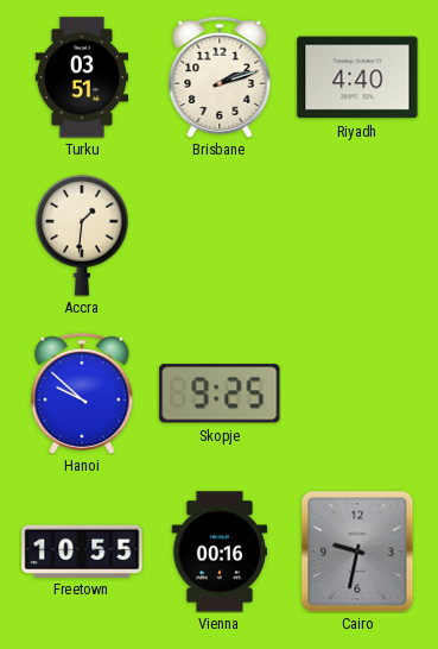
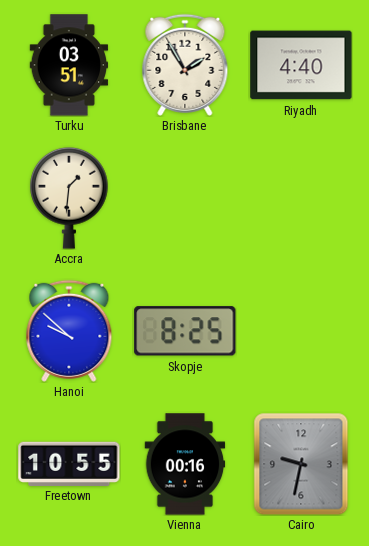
Brisbane: 2:12 -> 1:55
Skopje: 9:25 -> 8:25
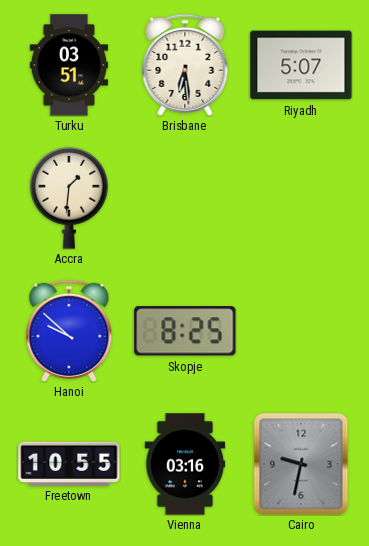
Brisbane: 1:55 -> 6:29
Riyadh: 4:40 -> 5:07
Vienna: 00:16 -> 03:16
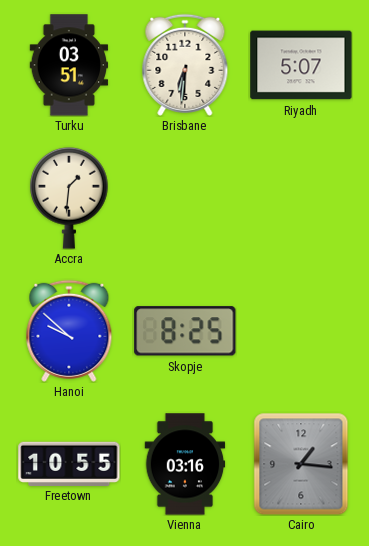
Brisbane: 6:29 -> 6:31
Cairo: 9:32 -> 1:16
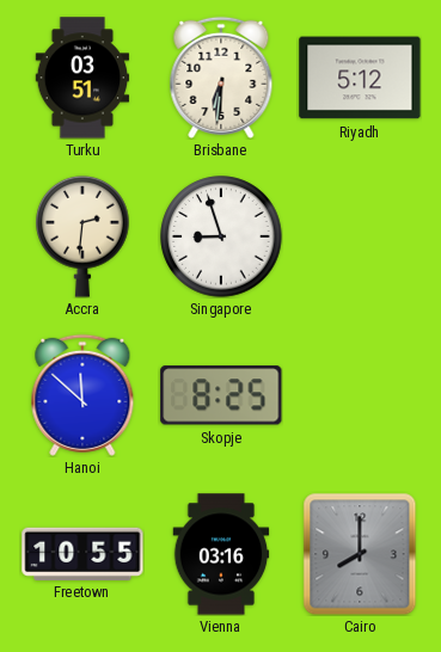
Riyadh: 5:07 -> 5:12
Accra: 1:31 -> 2:31
Singapore: none -> 8:57
Hanoi: 9:52 -> 11:52
Cairo: 1:16 -> 8:00
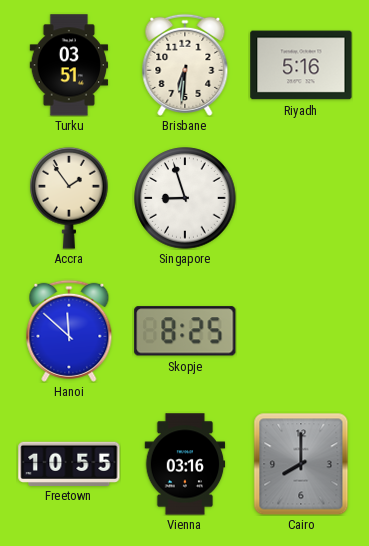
Riyadh: 5:12 -> 5:16
Accra: 2:31 -> 1:54
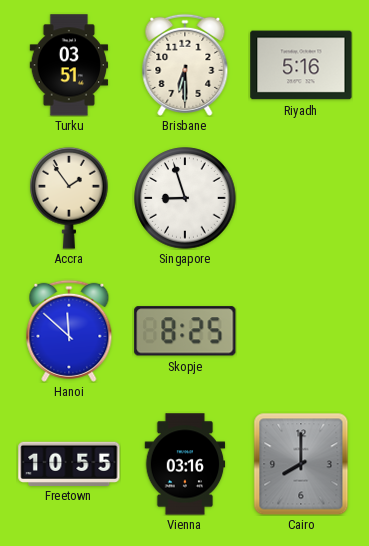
Brisbane: 6:31 -> 6:30
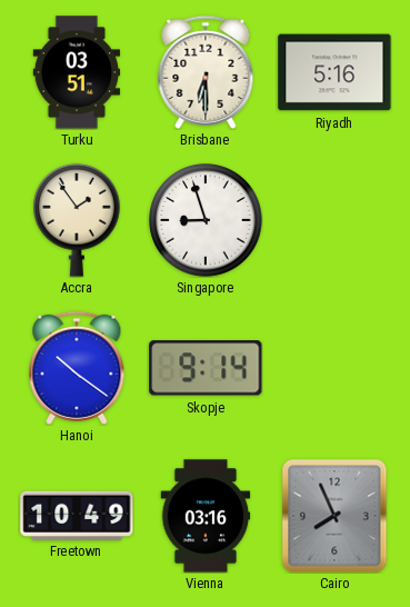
Hanoi: 11:52 -> 10:21
Skopje: 8:25 -> 9:14
Freetown: 10:55 -> 10:49
Cairo: 8:00 -> 7:56
